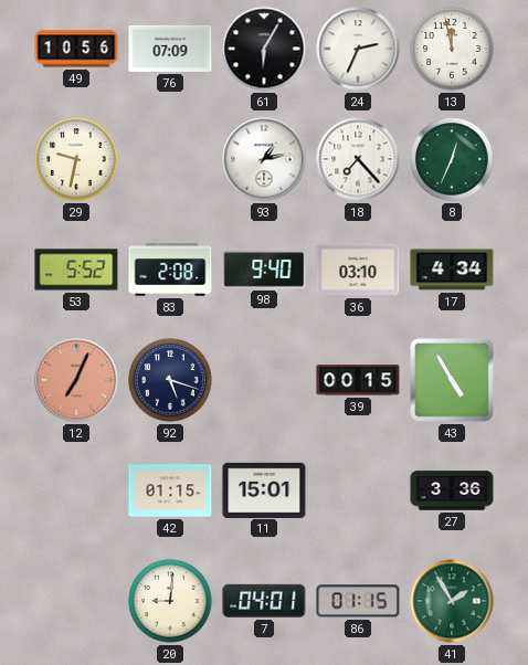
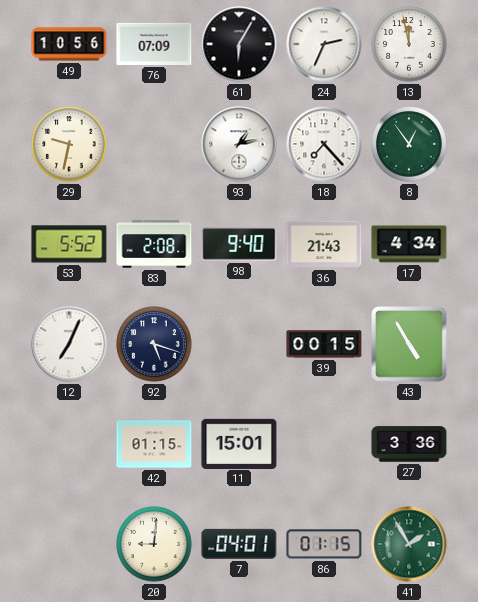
8: 12:34 -> 12:54
36: 03:10 -> 21:43
12 dial: salmon -> white
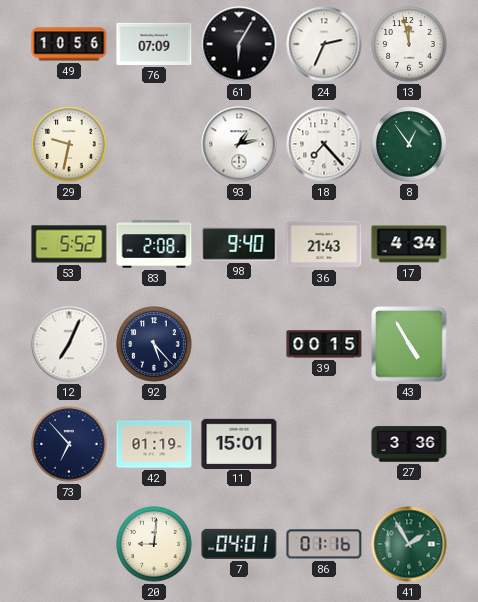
92: 5:18 -> 5:23
73: none -> 6:53
42: 01:15 -> 01:19
86: 01:15 -> 01:16
